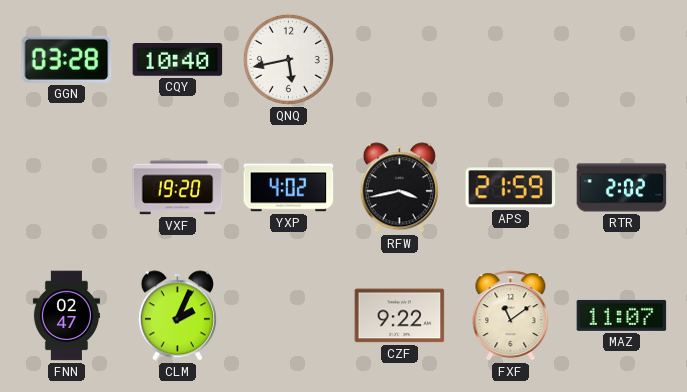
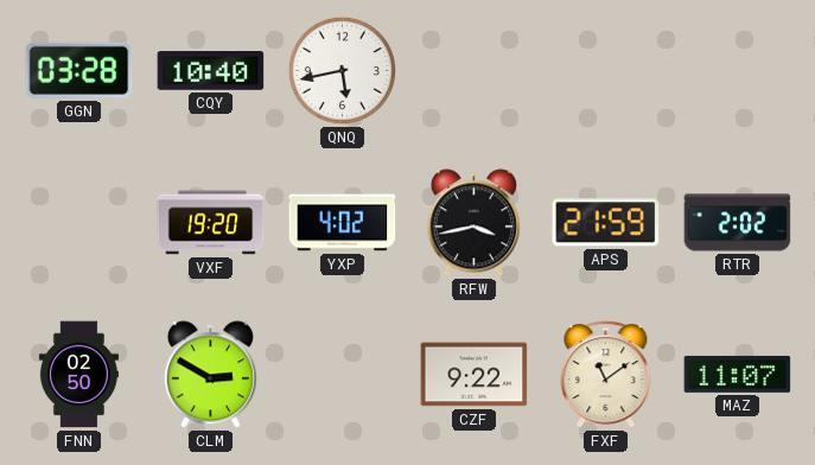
FNN: 02:47 -> 02:50
CLM: 2:04 -> 2:50
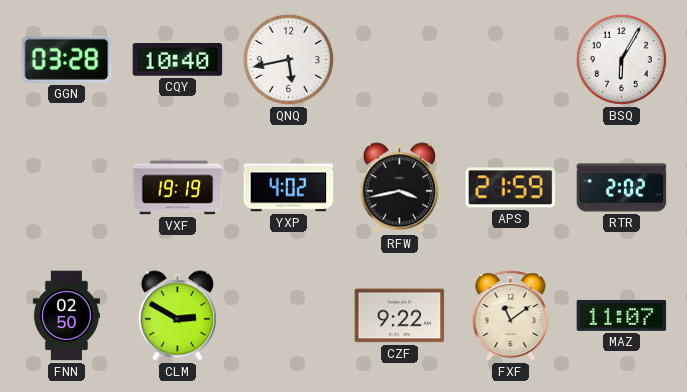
BSQ: none -> 6:05
VXF: 19:20 -> 19:19
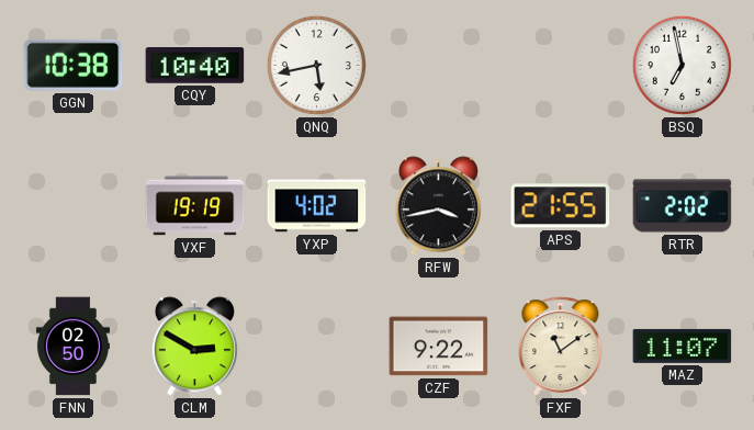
GGN: 03:28 -> 10:38
BSQ: 6:05 -> 6:58
APS: 21:59 -> 21:55
